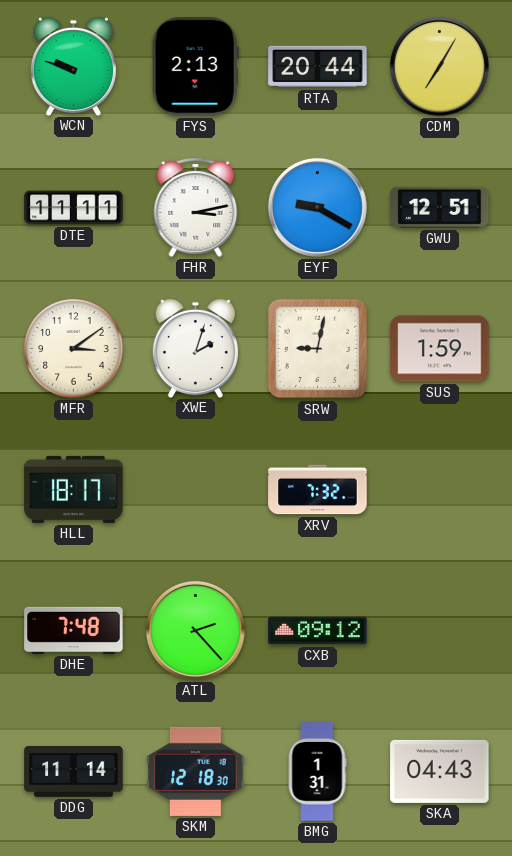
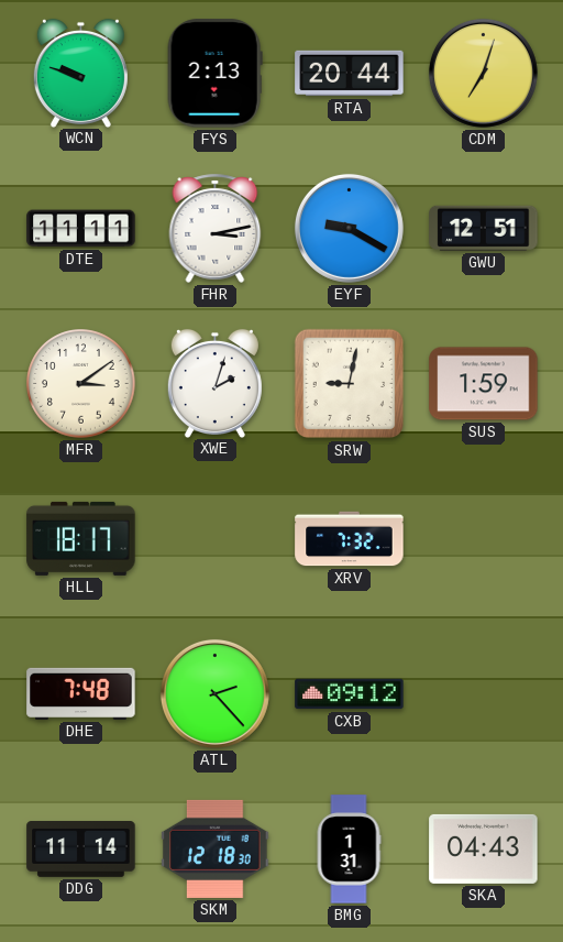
CDM: 7:05 -> 7:03
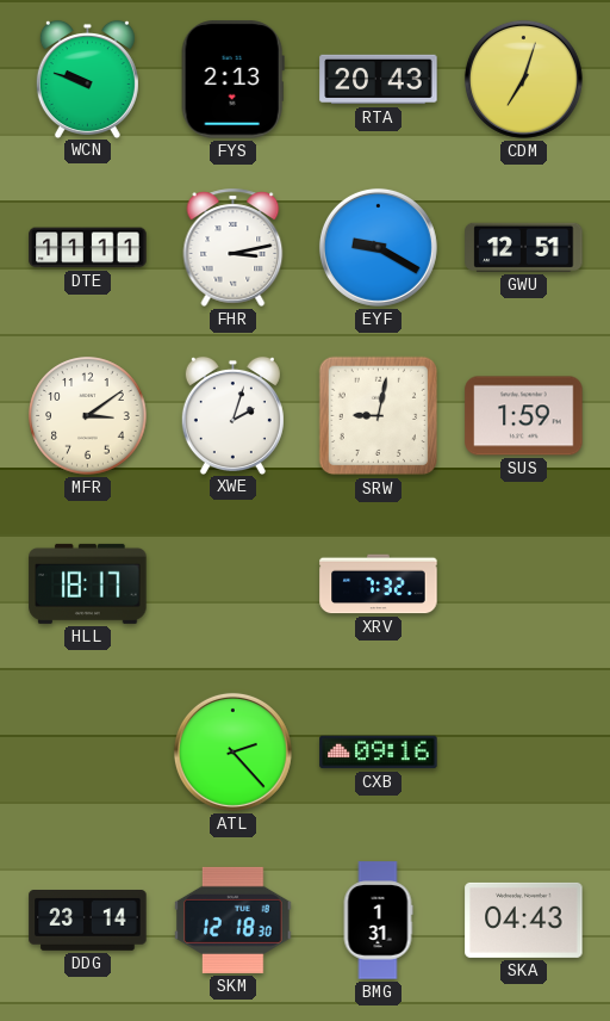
RTA: 20:44 -> 20:43
DHE: 7:48 -> none
CXB: 09:12 -> 09:16
DDG: 11:14 -> 23:14
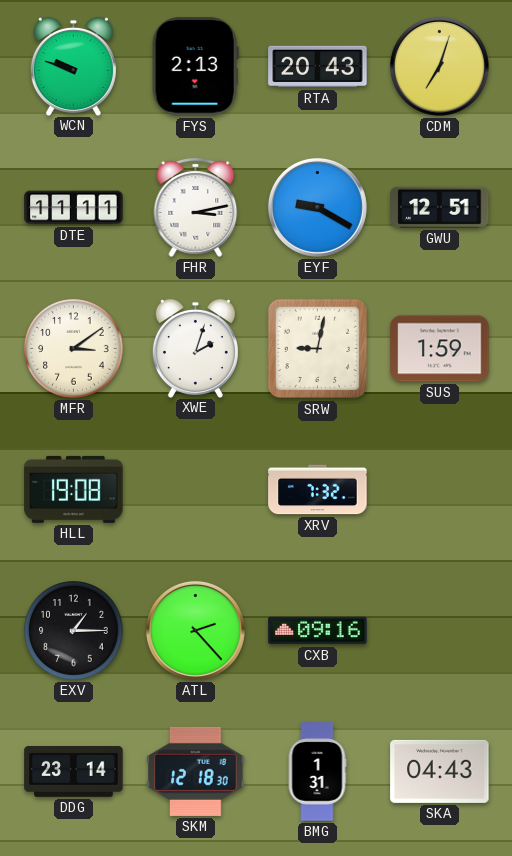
HLL: 18:17 -> 19:08
EXV: none -> 1:15
